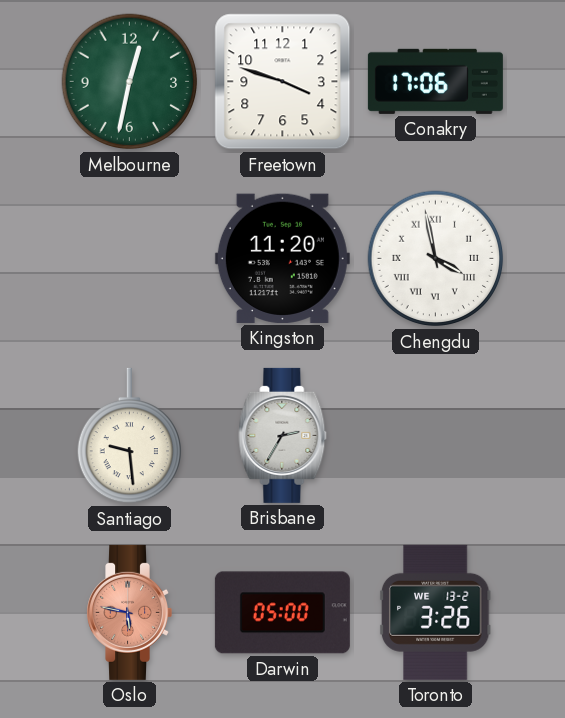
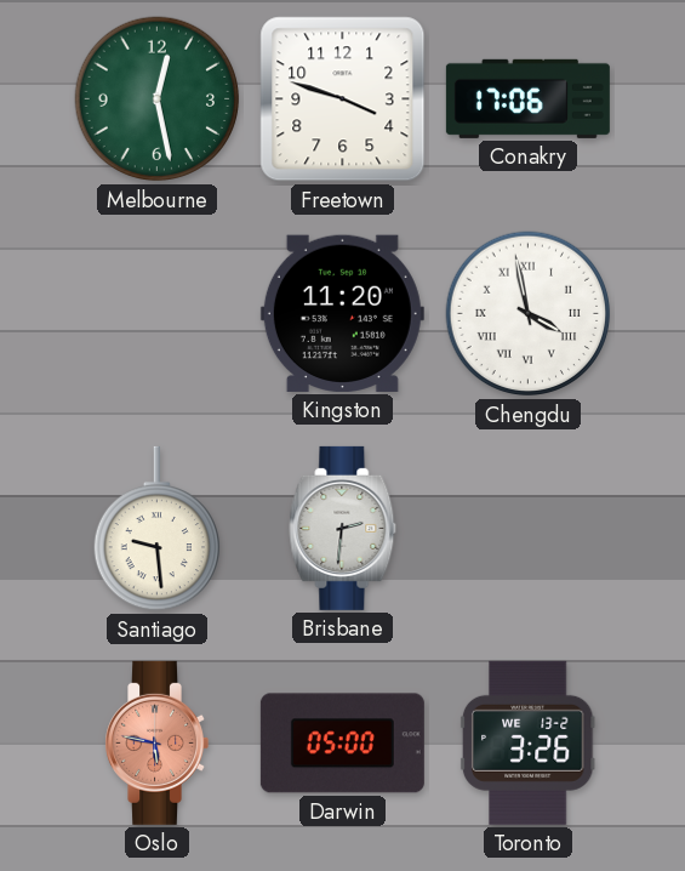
Melbourne: 12:32 -> 12:28
Brisbane: 2:35 -> 2:31
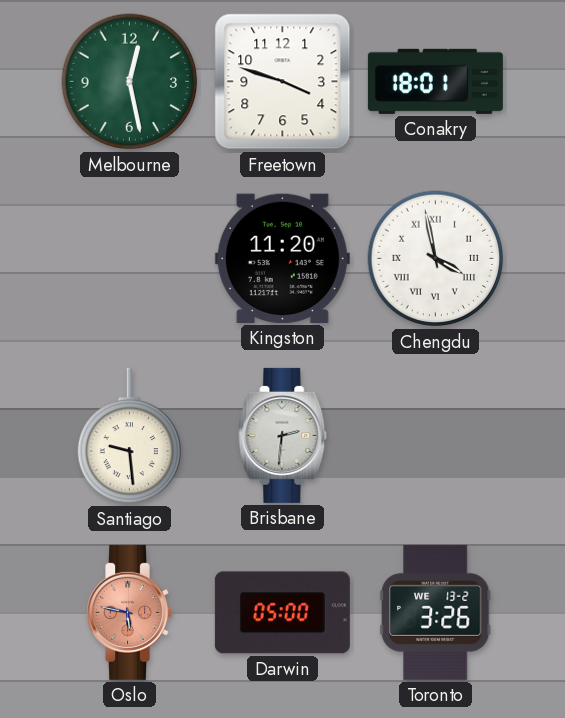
Conakry: 17:06 -> 18:01
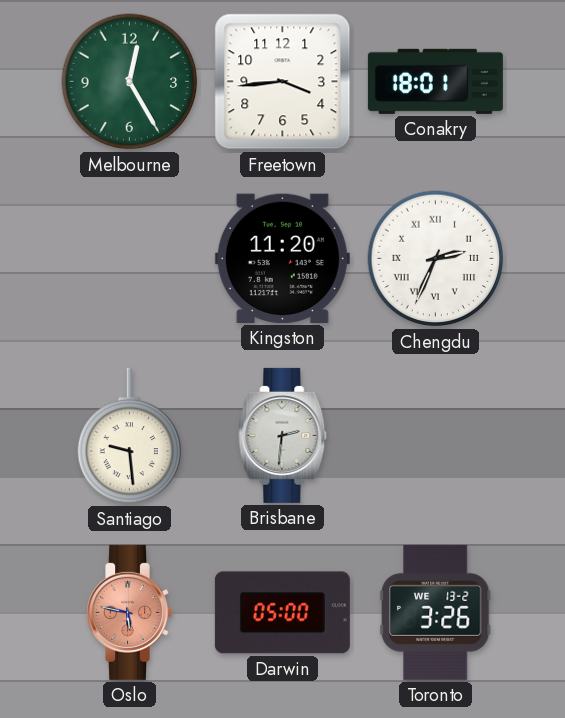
Melbourne: 12:28 -> 12:25
Freetown: 3:48 -> 3:44
Chengdu: 3:58 -> 2:34
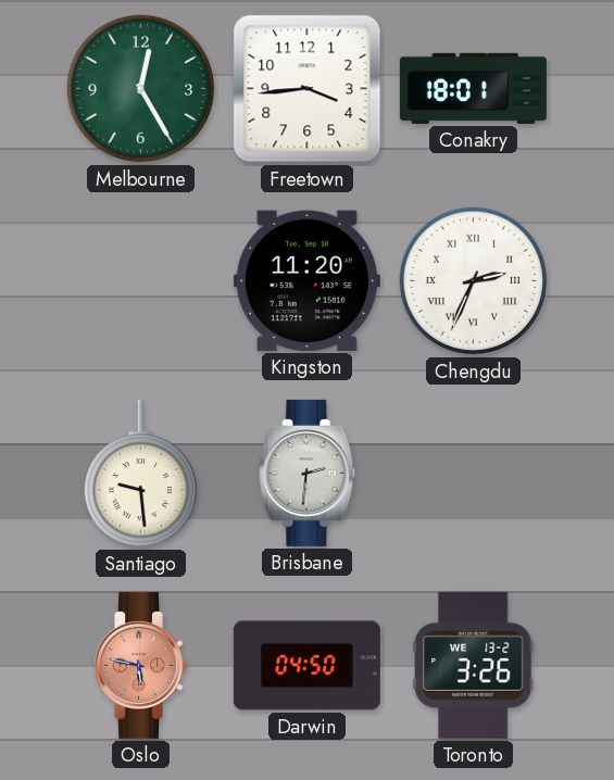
Darwin: 05:00 -> 04:50
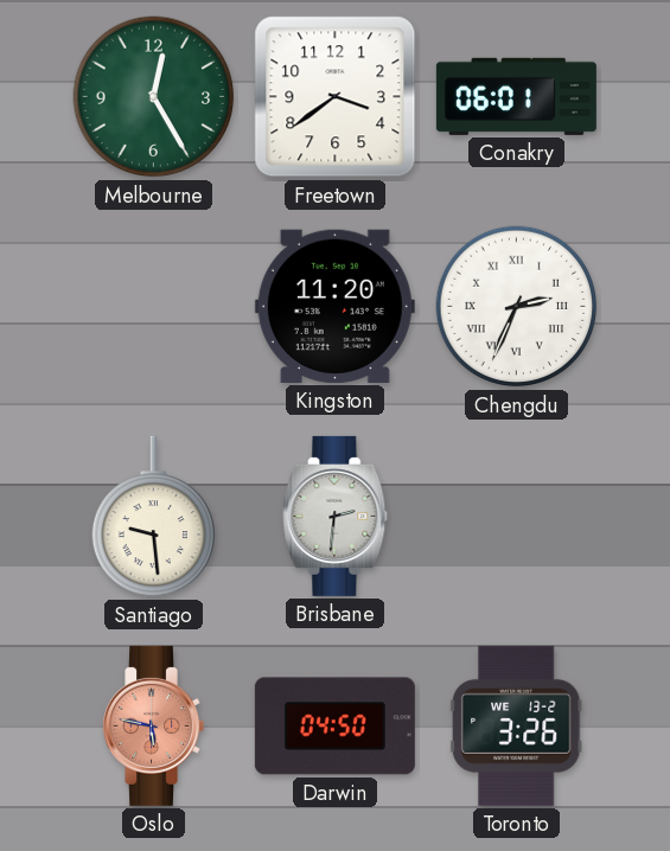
Freetown: 3:44 -> 3:39
Conakry: 18:01 -> 06:01
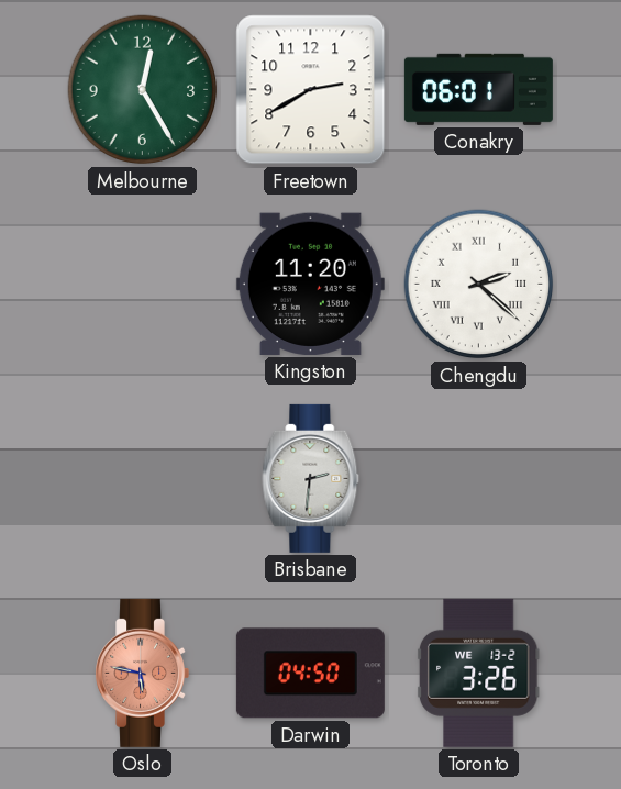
Freetown: 3:39 -> 2:40
Chengdu: 2:34 -> 2:22
Santiago: 9:29 -> none
